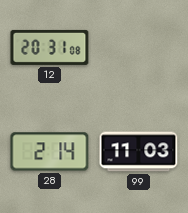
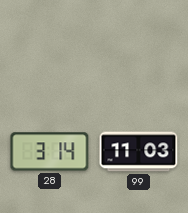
12: 20:31 -> none
28: 2:14 -> 3:14
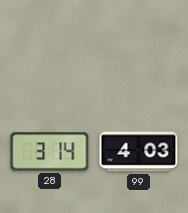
99: 11:03 -> 4:03
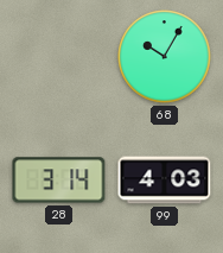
68: none -> 10:05
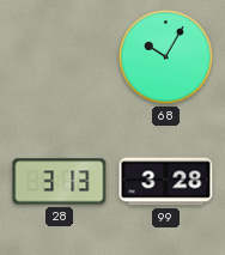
28: 3:14 -> 3:13
99: 4:03 -> 3:28
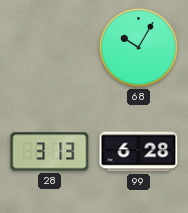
99: 3:28 -> 6:28
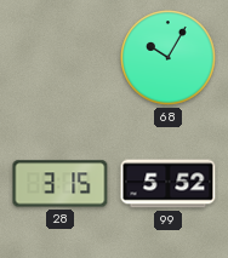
28: 3:13 -> 3:15
99: 6:28 -> 5:52
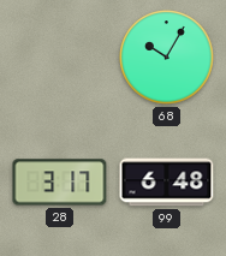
28: 3:15 -> 3:17
99: 5:52 -> 6:48
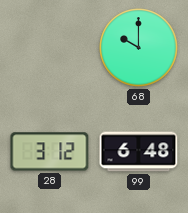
68: 10:05 -> 10:00
28: 3:17 -> 3:12
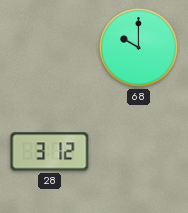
99: 6:48 -> none
